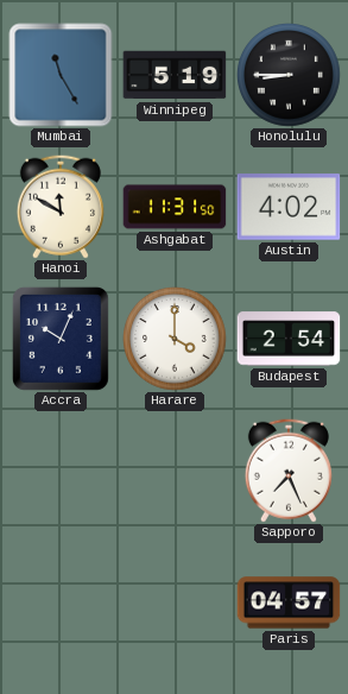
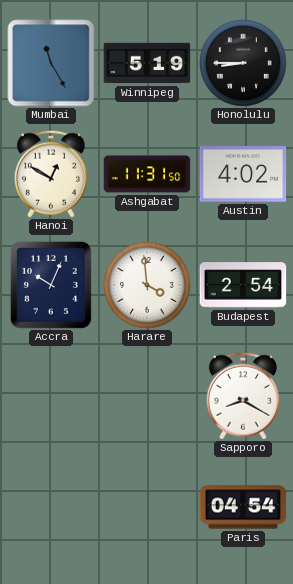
Hanoi: 11:50 -> 12:50
Harare: 4:00 -> 3:59
Sapporo: 7:26 -> 8:20
Paris: 04:57 -> 04:54
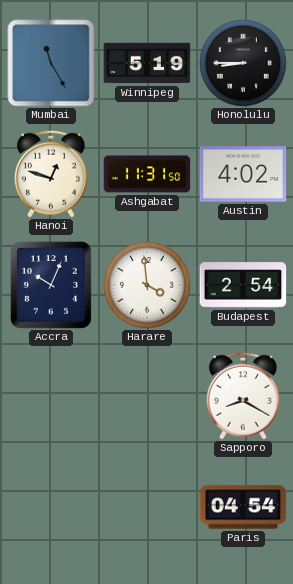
Hanoi: 12:50 -> 12:48
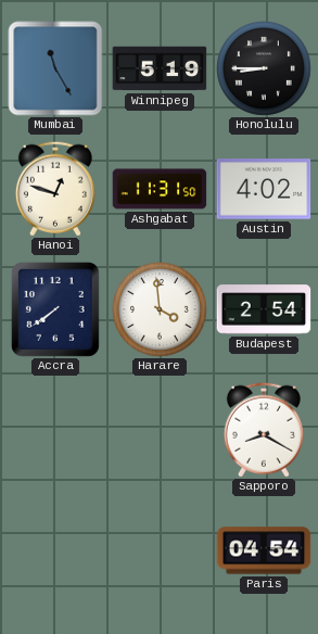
Accra: 10:04 -> 7:39
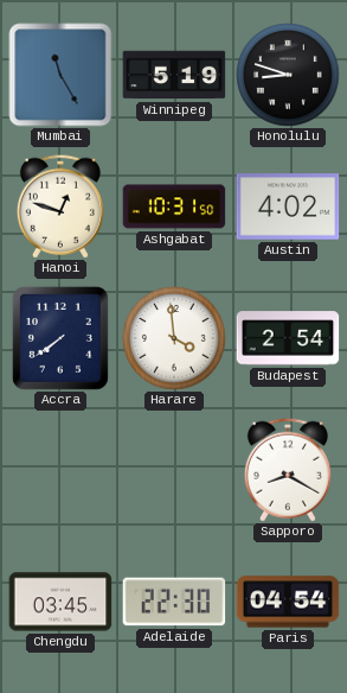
Honolulu: 8:45 -> 8:48
Ashgabat: 11:31 -> 10:31
Chengdu: none -> 03:45
Adelaide: none -> 22:30
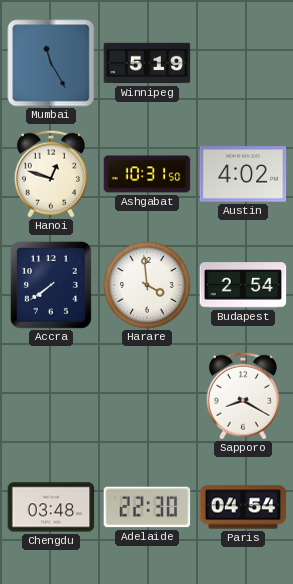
Honolulu: 8:48 -> none
Chengdu: 03:45 -> 03:48
